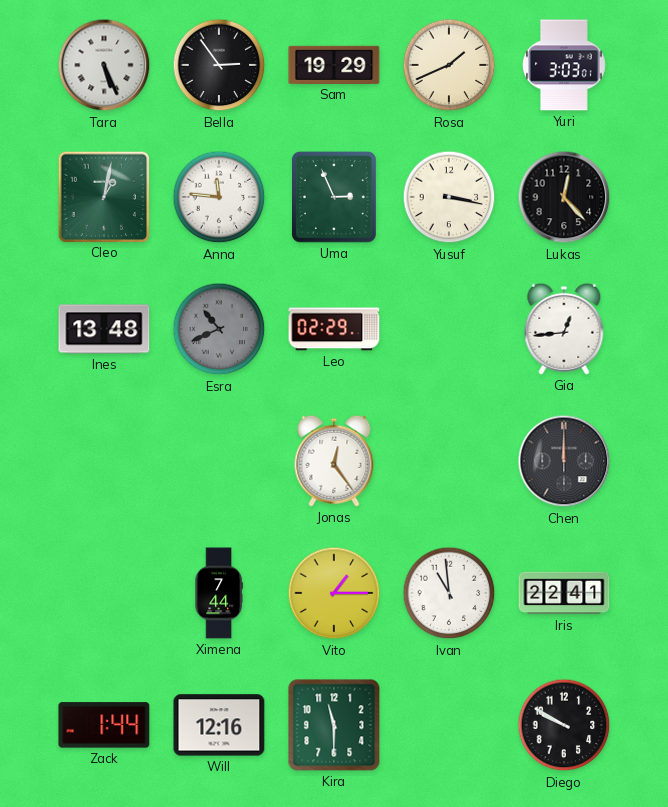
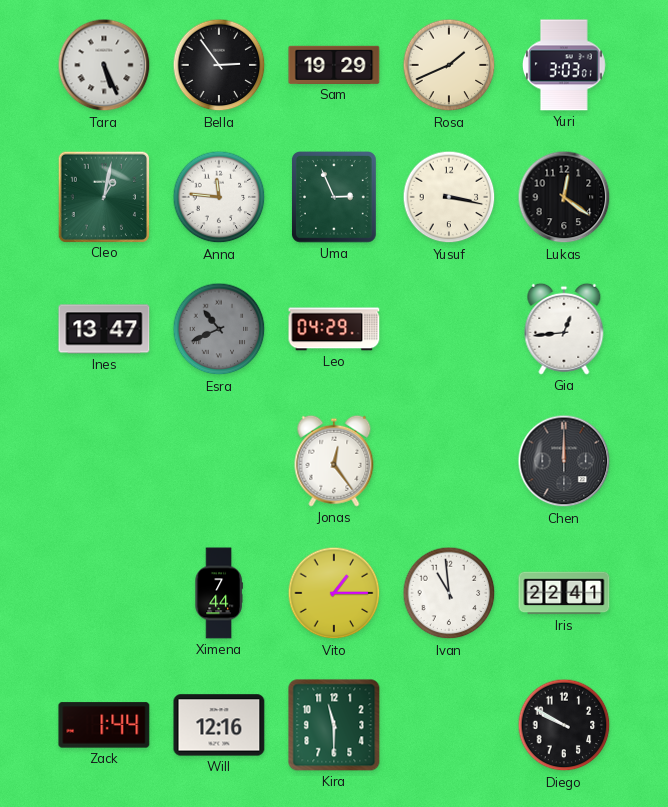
Lukas: 12:23 -> 12:21
Ines: 13:48 -> 13:47
Leo: 02:29 -> 04:29
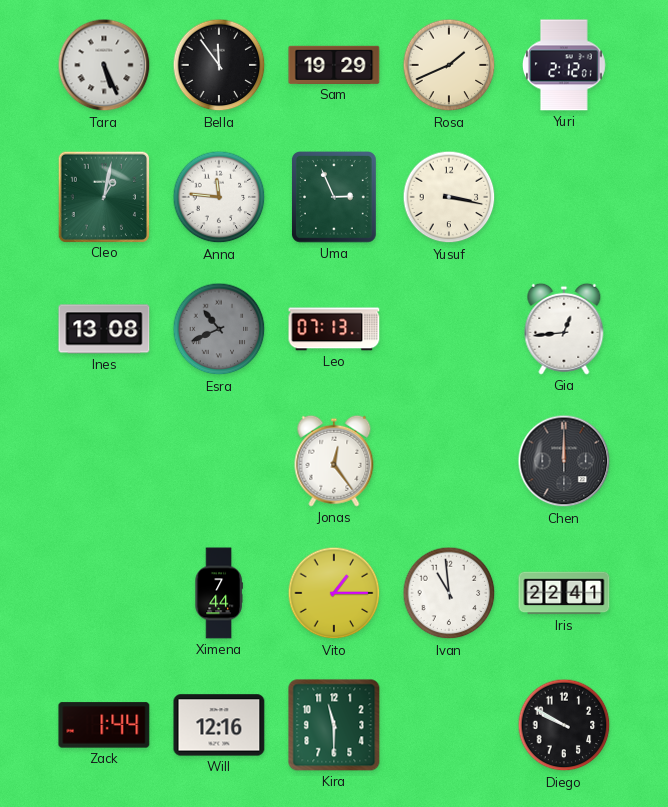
Bella: 2:54 -> 11:54
Yuri: 3:03 -> 2:12
Lukas: 12:21 -> none
Ines: 13:47 -> 13:08
Leo: 04:29 -> 07:13
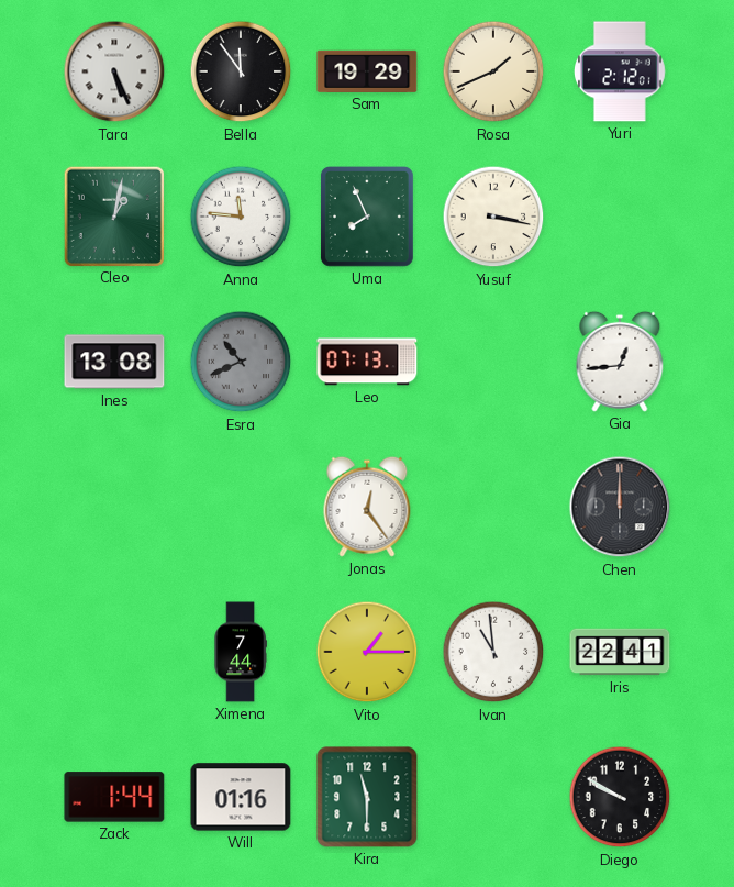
Uma: 2:56 -> 7:56
Will: 12:16 -> 01:16
